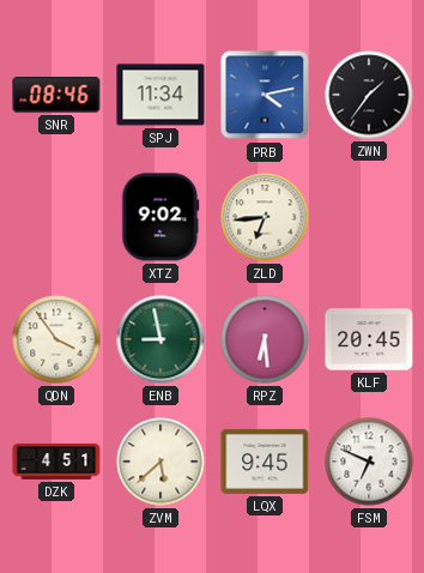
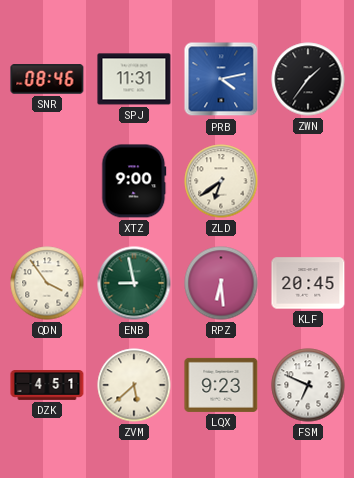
SPJ: 11:34 -> 11:31
XTZ: 9:02 -> 9:00
ZLD: 6:44 -> 6:39
LQX: 9:45 -> 9:23
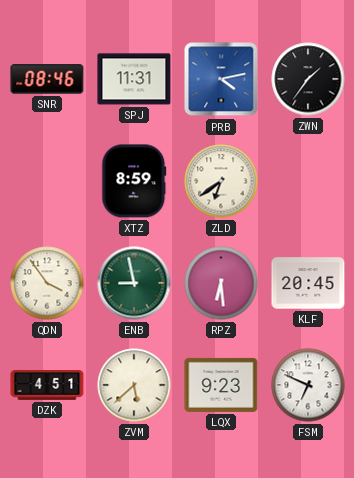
XTZ: 9:00 -> 8:59
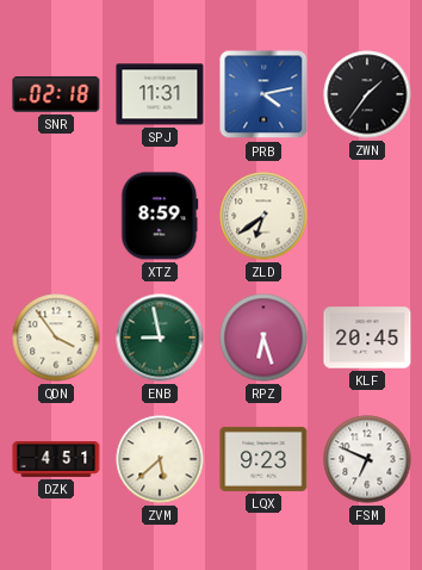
SNR: 08:46 -> 02:18
RPZ: 6:29 -> 6:27
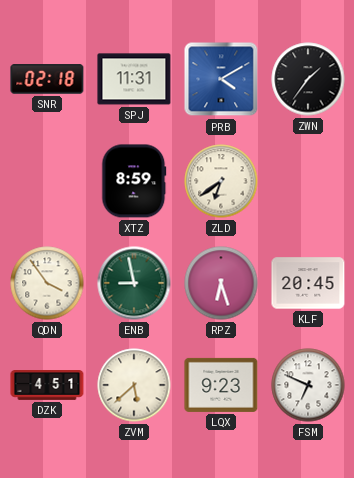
PRB: 4:13 -> 4:10
